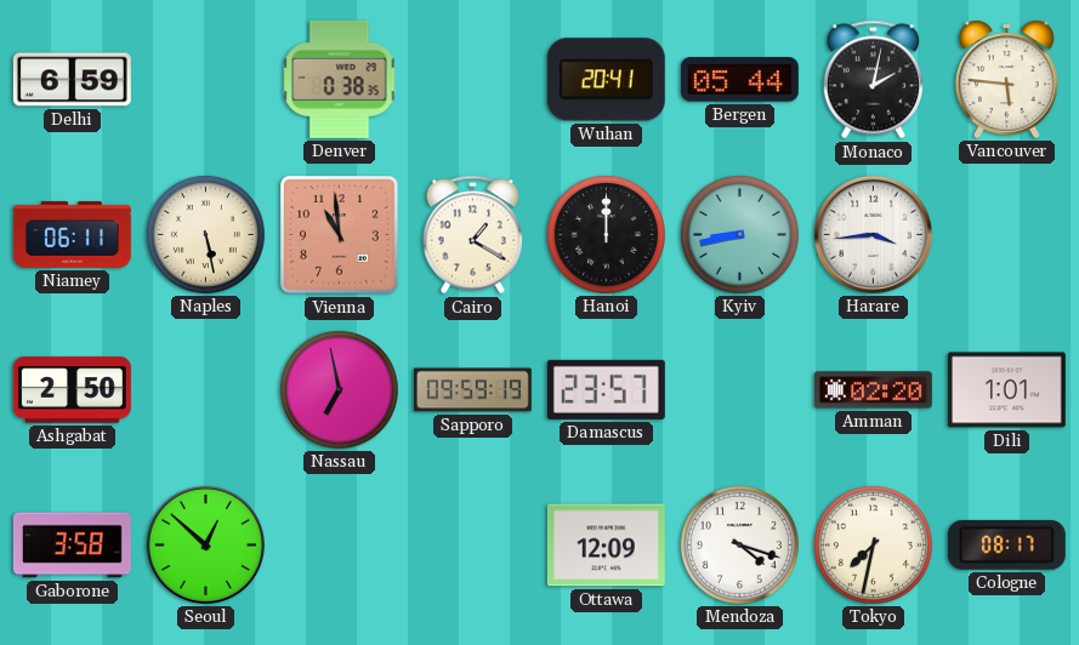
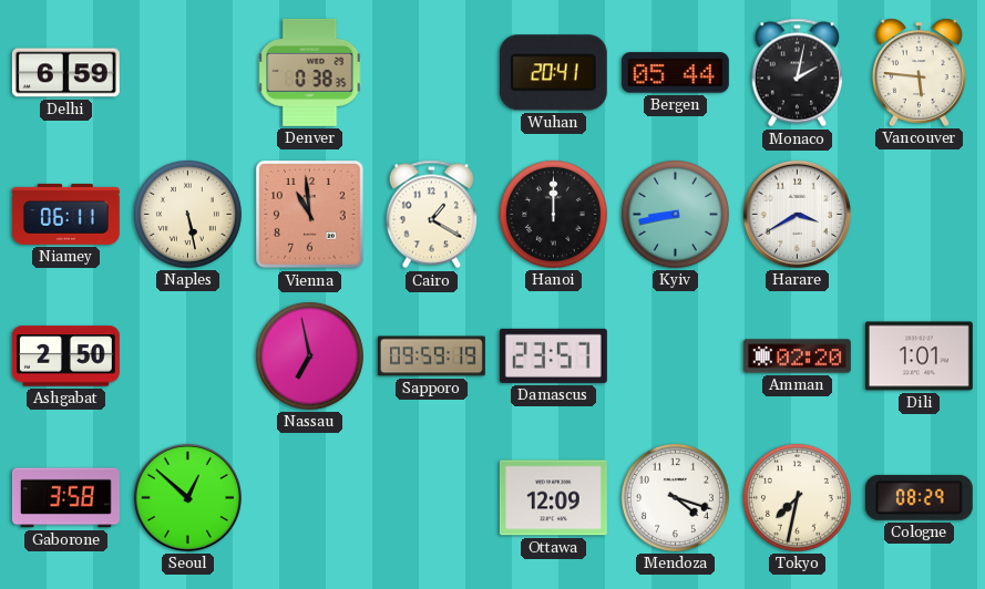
Harare: 3:44 -> 3:40
Cologne: 08:17 -> 08:29
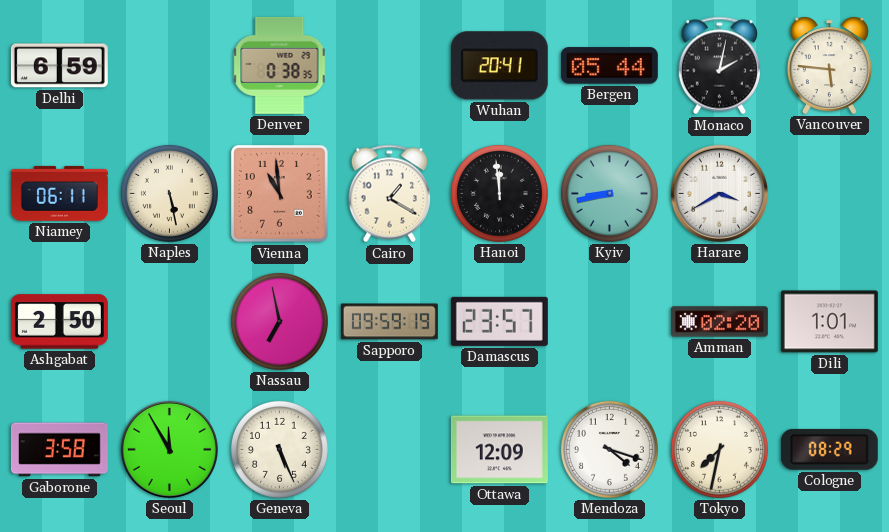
Hanoi: 12:00 -> 11:59
Seoul: 12:52 -> 11:55
Geneva: none -> 5:26
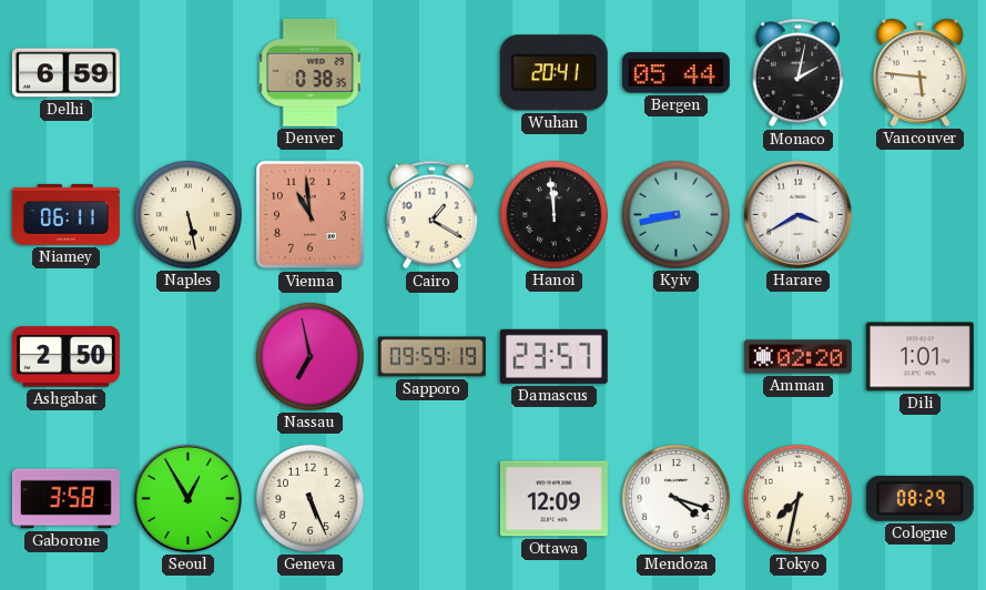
Seoul: 11:55 -> 12:55
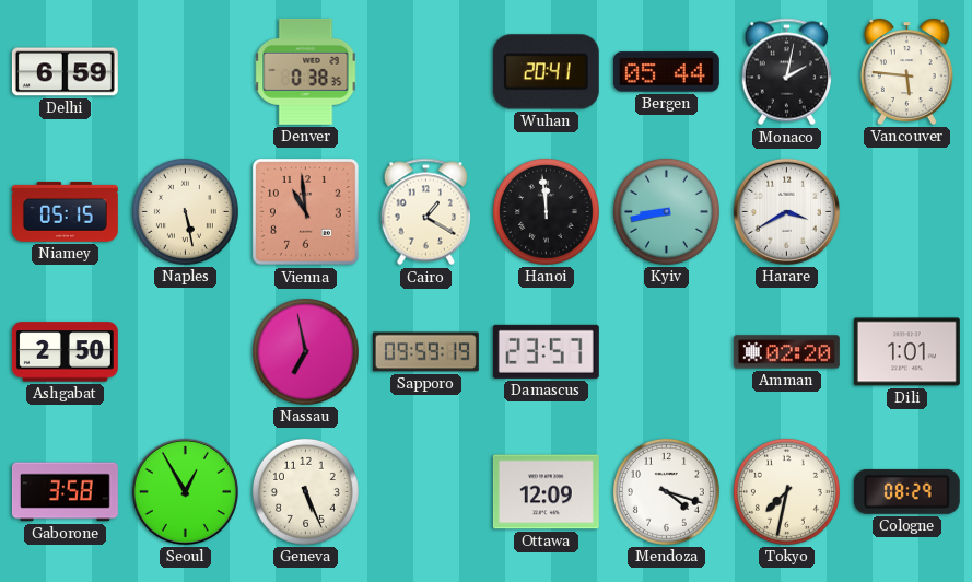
Niamey: 06:11 -> 05:15
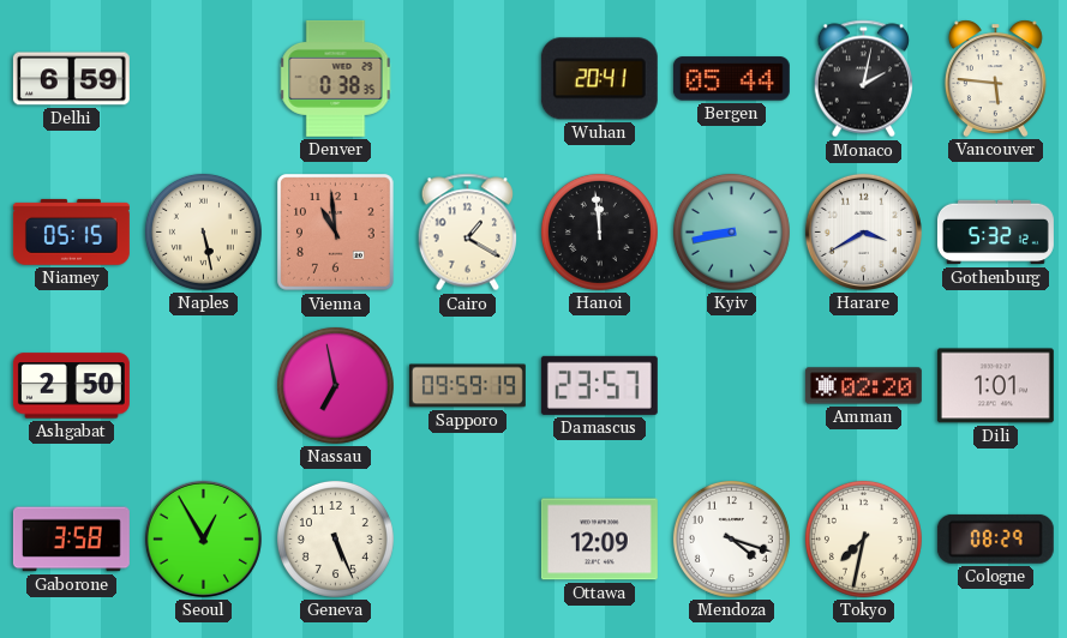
Gothenburg: none -> 5:32
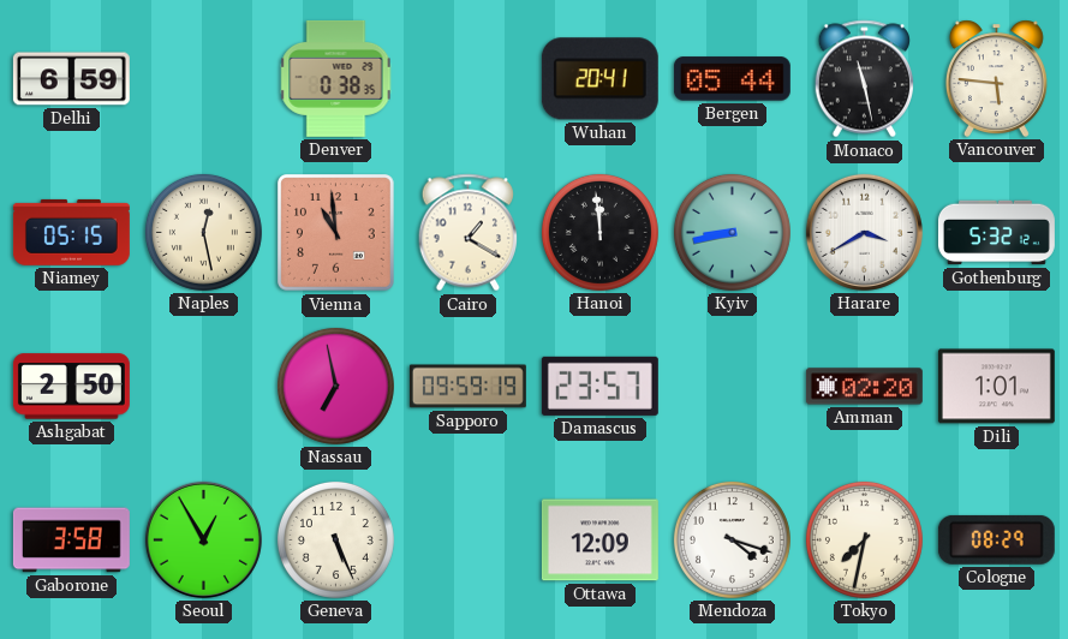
Monaco: 2:02 -> 11:28
Naples: 5:28 -> 12:28
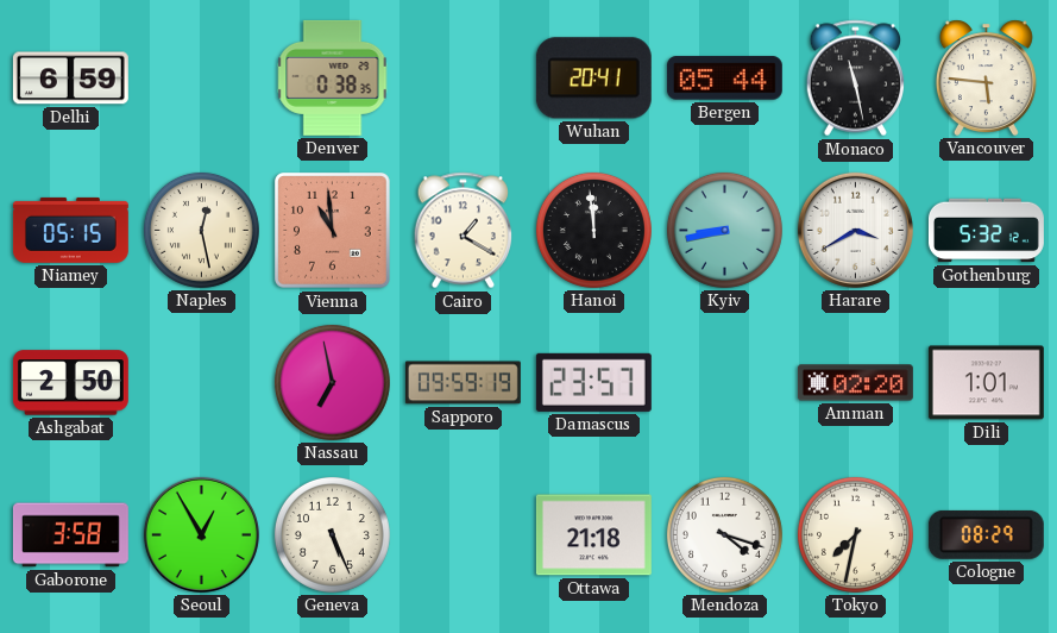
Ottawa: 12:09 -> 21:18
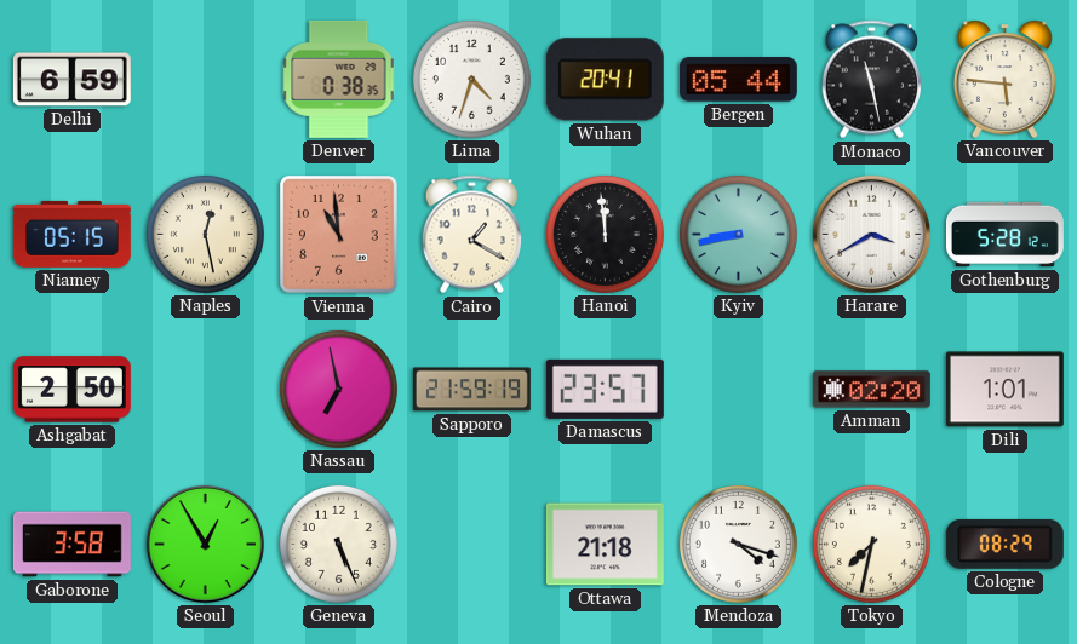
Lima: none -> 4:33
Gothenburg: 5:32 -> 5:28
Sapporo: 09:59 -> 21:59
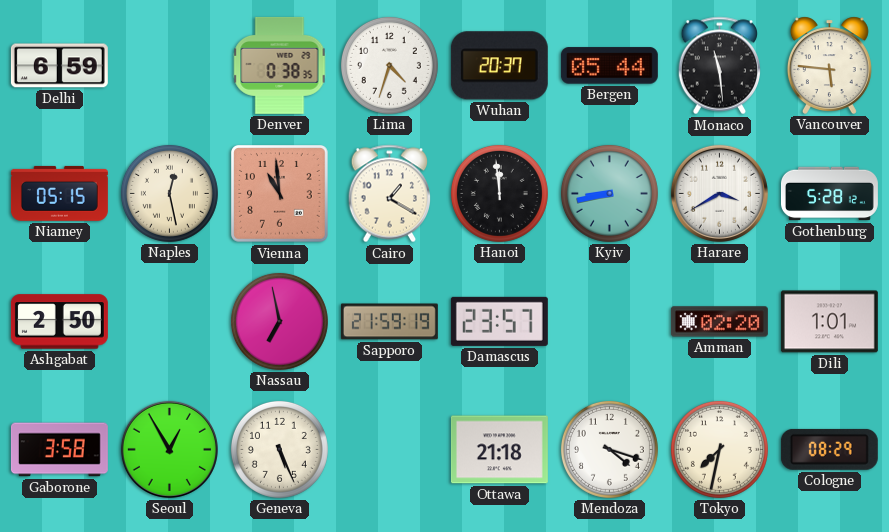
Wuhan: 20:41 -> 20:37
Monaco: 11:28 -> 11:29
